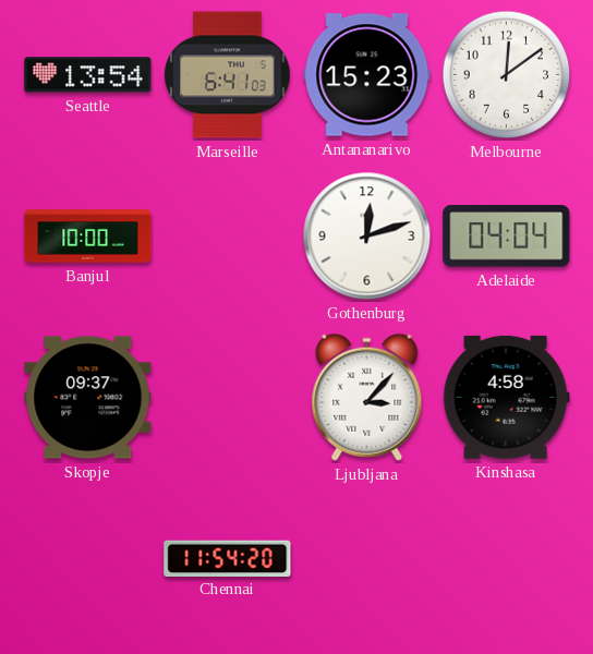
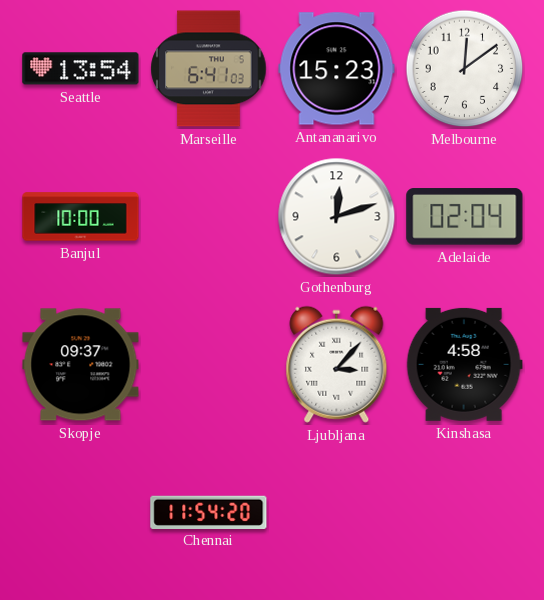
Adelaide: 04:04 -> 02:04
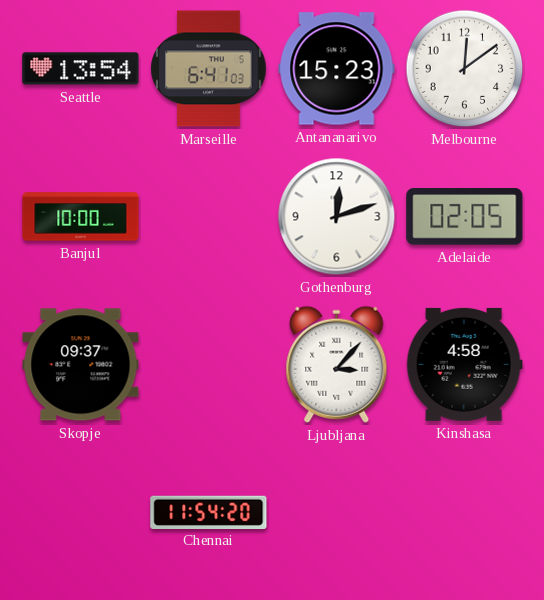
Adelaide: 02:04 -> 02:05
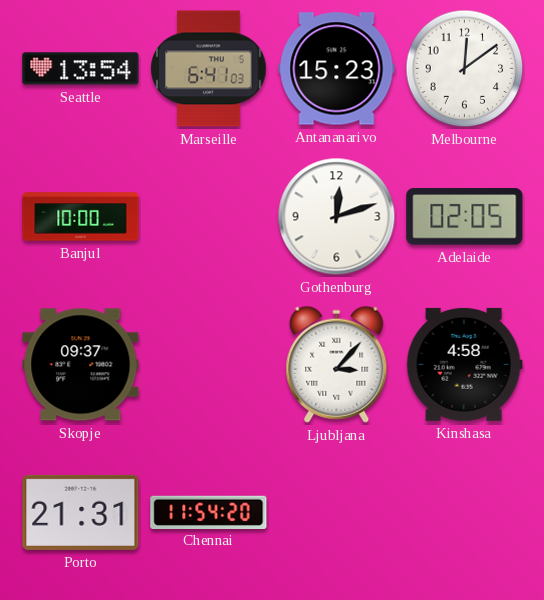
Porto: none -> 21:31
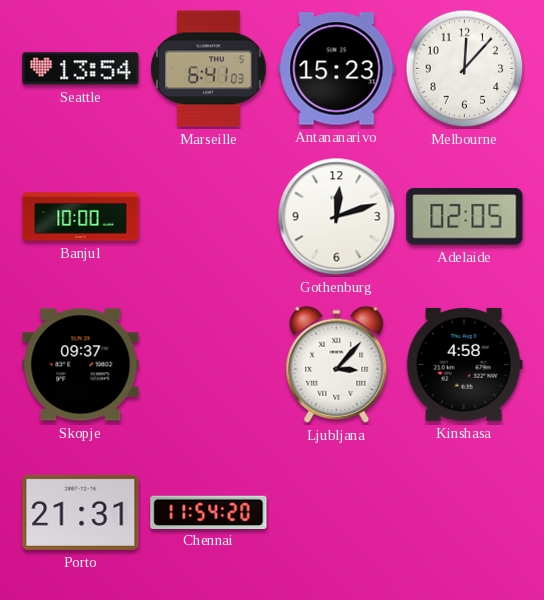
Melbourne: 12:09 -> 12:07
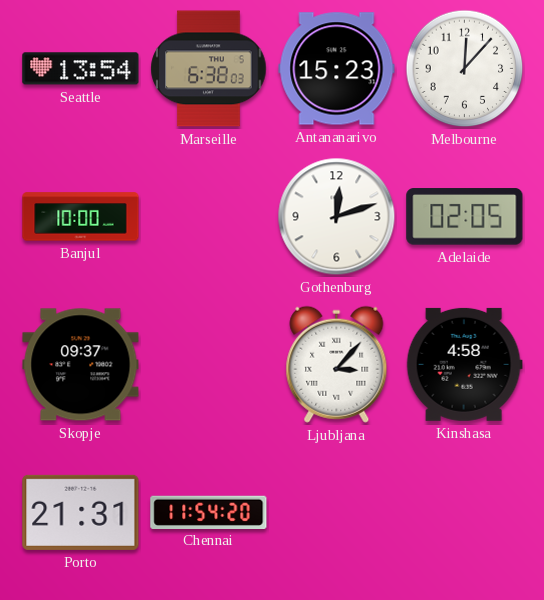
Marseille: 6:41 -> 6:38
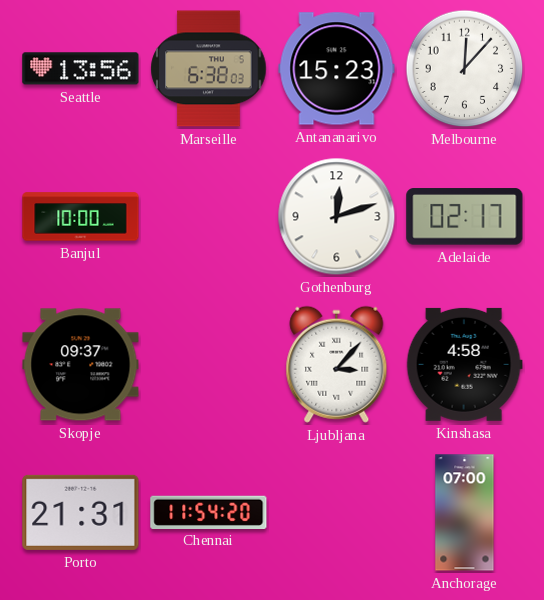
Seattle: 13:54 -> 13:56
Adelaide: 02:05 -> 02:17
Anchorage: none -> 07:00
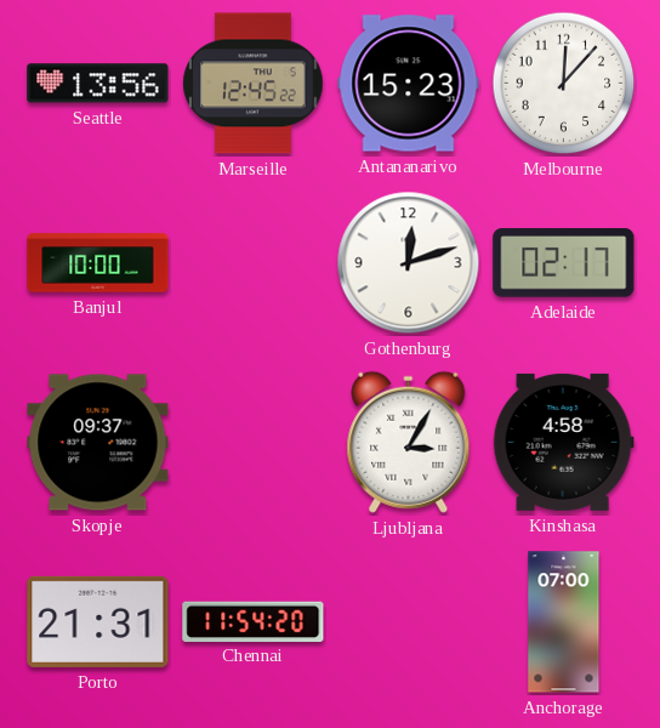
Marseille: 6:38 -> 12:45
Ljubljana: 3:07 -> 3:05
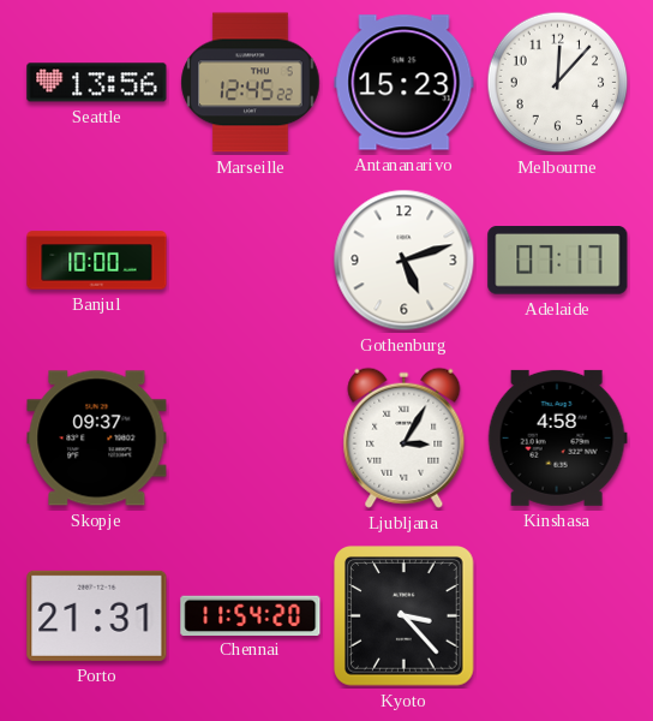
Gothenburg: 12:12 -> 5:12
Adelaide: 02:17 -> 07:17
Kyoto: none -> 3:23
Anchorage: 07:00 -> none
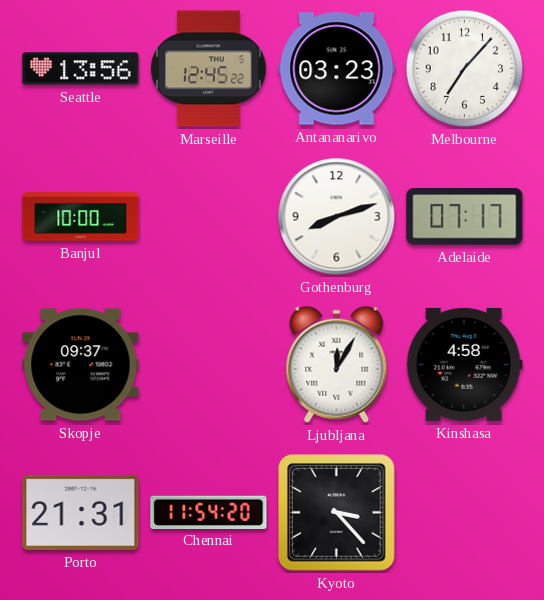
Antananarivo: 15:23 -> 03:23
Melbourne: 12:07 -> 7:07
Gothenburg: 5:12 -> 8:12
Ljubljana: 3:05 -> 12:05
